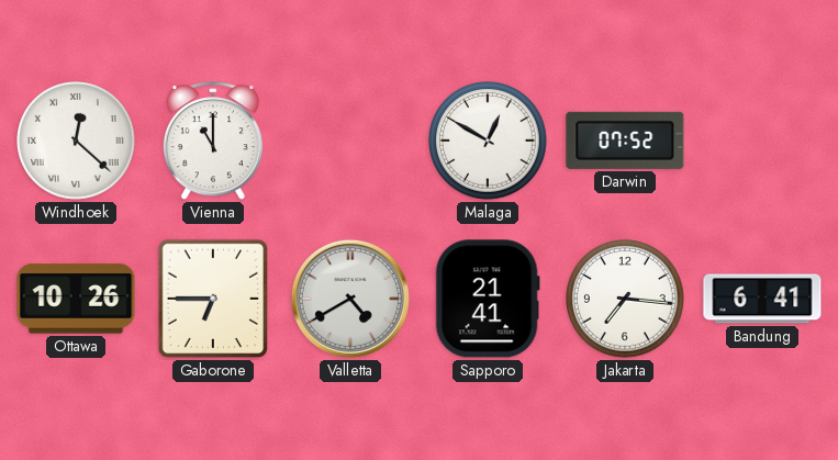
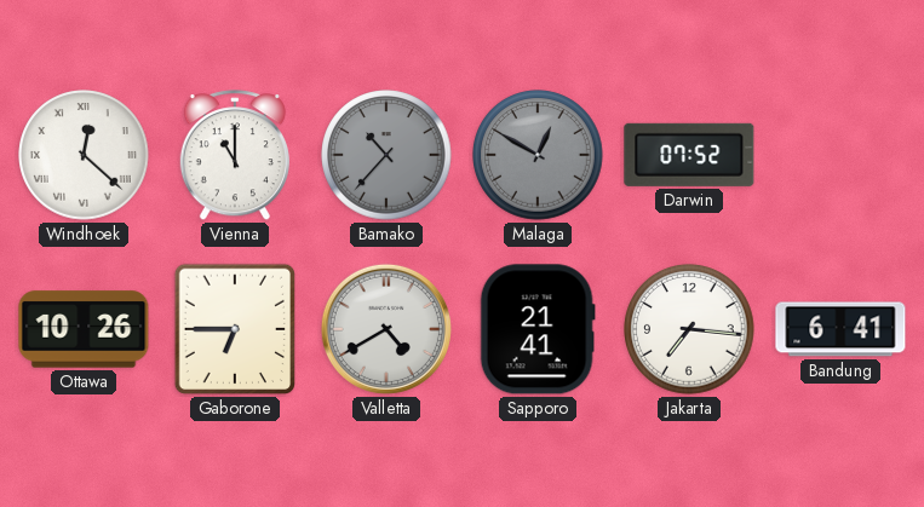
Bamako: none -> 10:37
Malaga dial: white -> grey
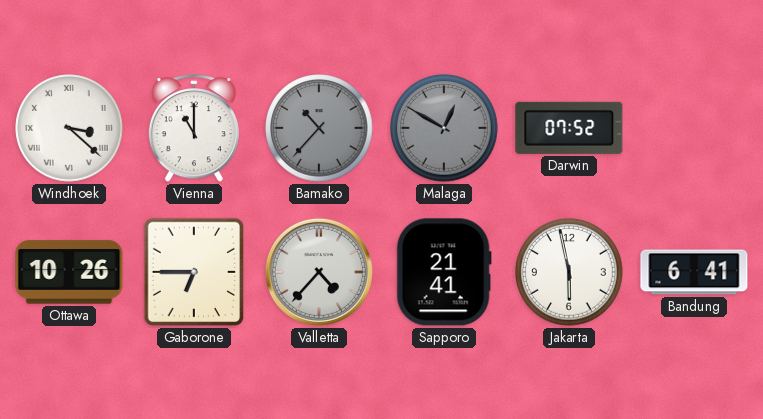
Windhoek: 12:22 -> 3:22
Valletta: 4:40 -> 4:37
Jakarta: 7:16 -> 5:58
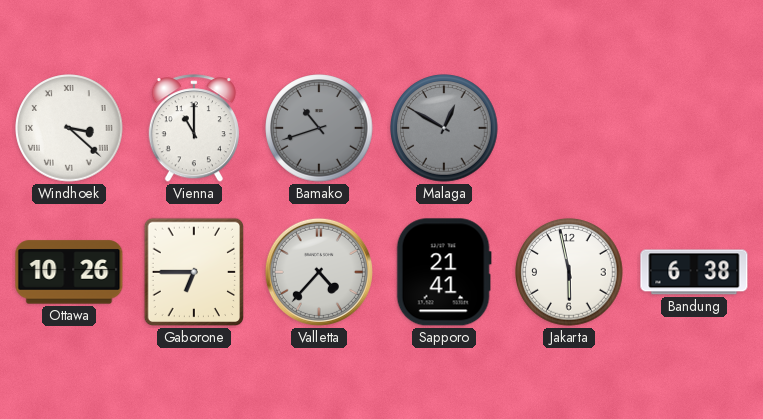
Bamako: 10:37 -> 10:42
Darwin: 07:52 -> none
Bandung: 6:41 -> 6:38
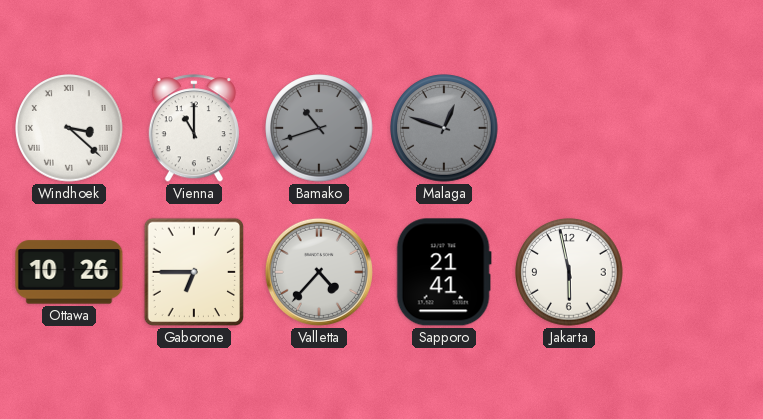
Malaga: 12:50 -> 12:48
Bandung: 6:38 -> none
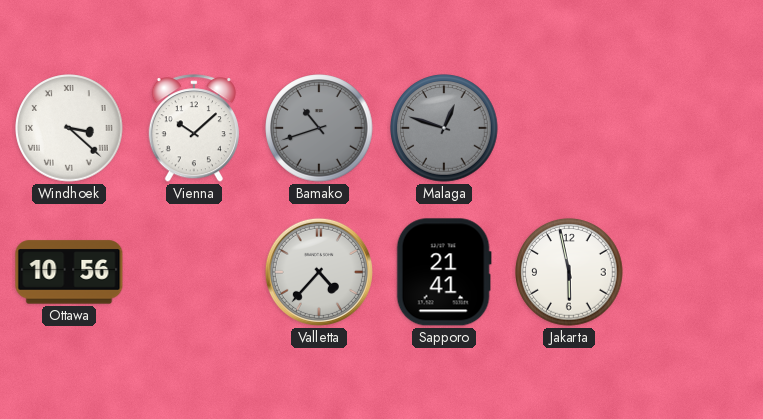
Vienna: 11:00 -> 10:08
Ottawa: 10:26 -> 10:56
Gaborone: 6:45 -> none
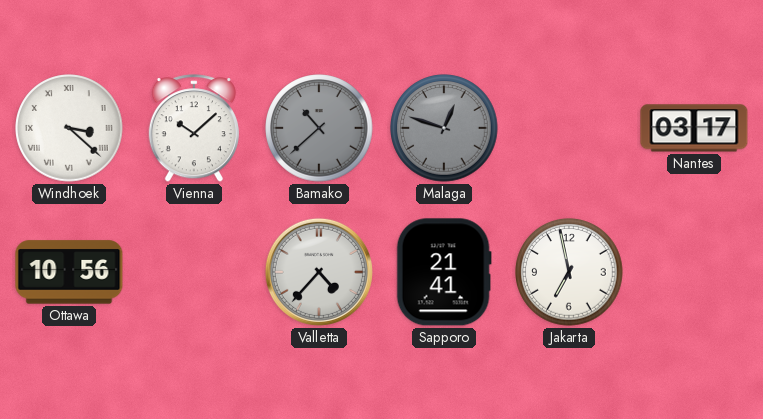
Bamako: 10:42 -> 10:38
Nantes: none -> 03:17
Jakarta: 5:58 -> 6:58
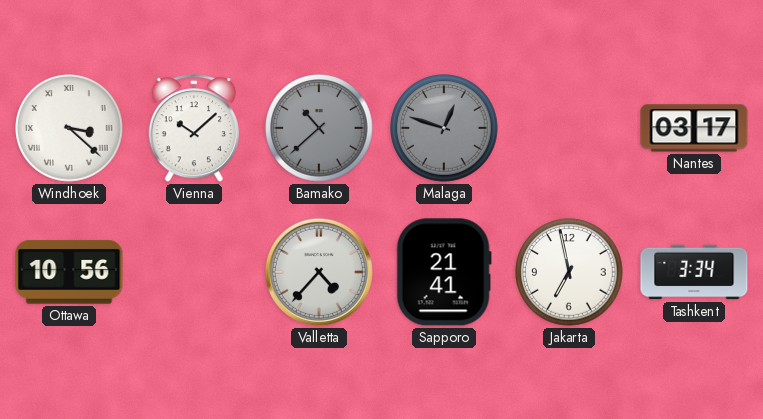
Tashkent: none -> 3:34
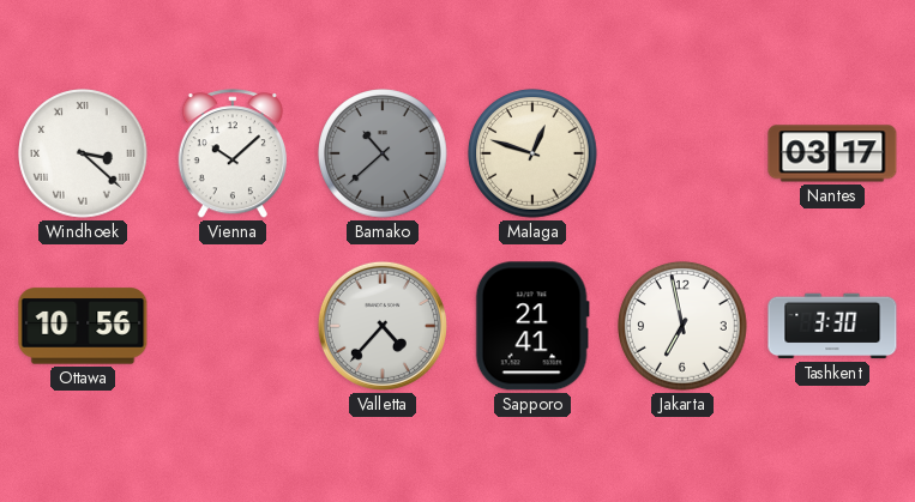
Malaga dial: grey -> cream
Tashkent: 3:34 -> 3:30
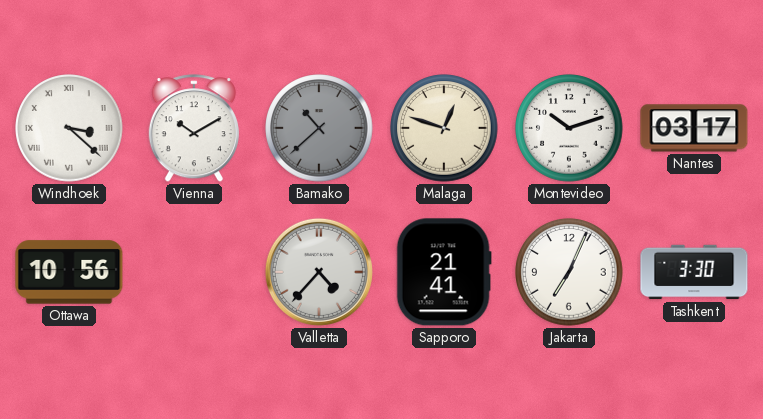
Vienna: 10:08 -> 10:10
Montevideo: none -> 10:12
Jakarta: 6:58 -> 7:04
